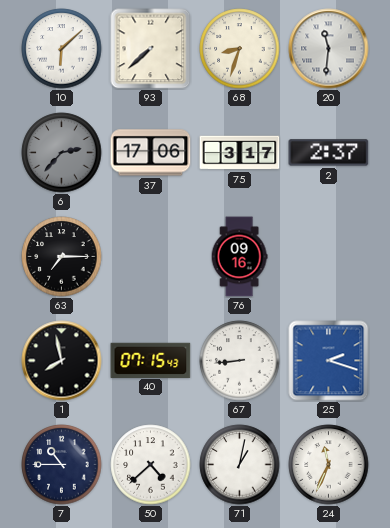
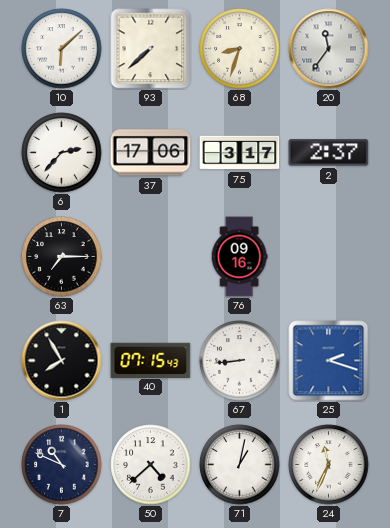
20: 11:31 -> 11:36
6 dial: grey -> white
1: 7:58 -> 7:55
7: 10:45 -> 10:49
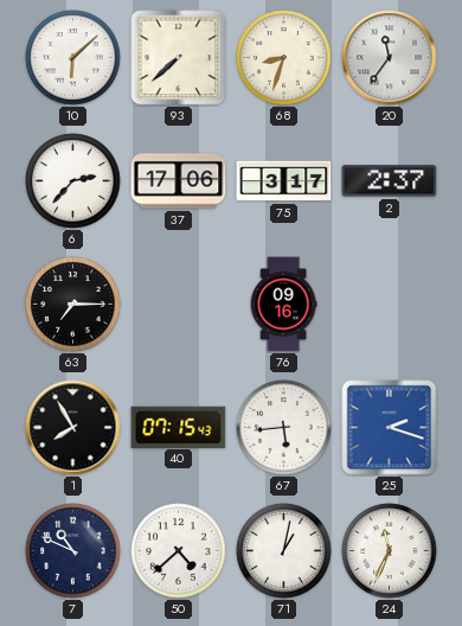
67: 8:44 -> 5:44
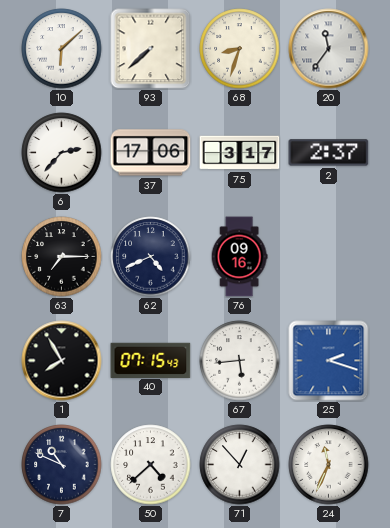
62: none -> 4:41
71: 1:02 -> 12:53
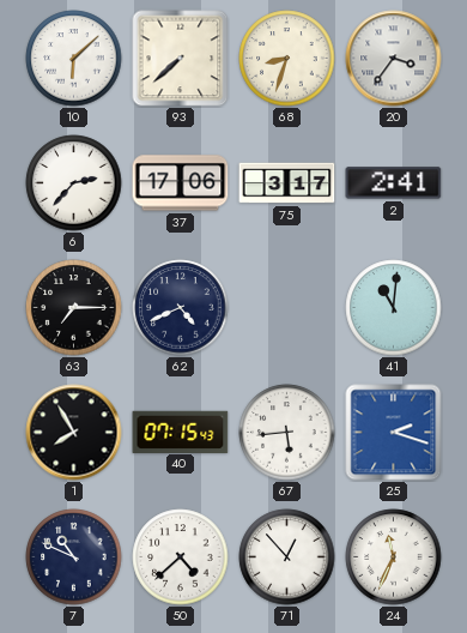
20: 11:36 -> 3:36
2: 2:37 -> 2:41
76: 09:16 -> none
41: none -> 11:01
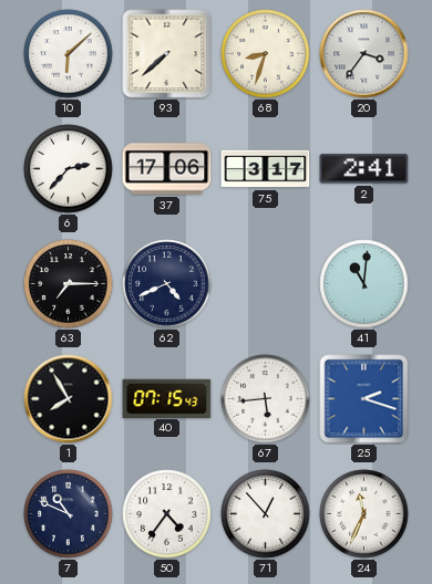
50: 4:38 -> 4:36
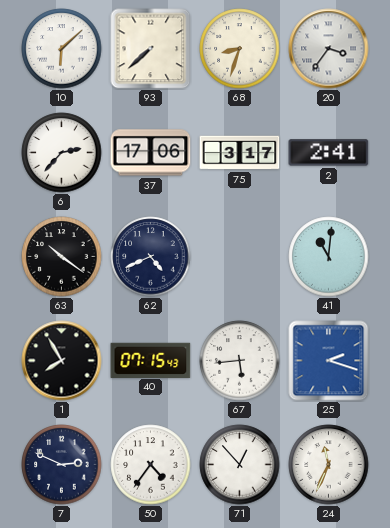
63: 7:15 -> 10:21
7: 10:49 -> 2:49
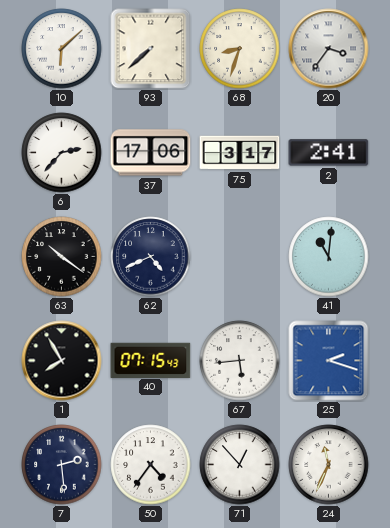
7: 2:49 -> 2:29
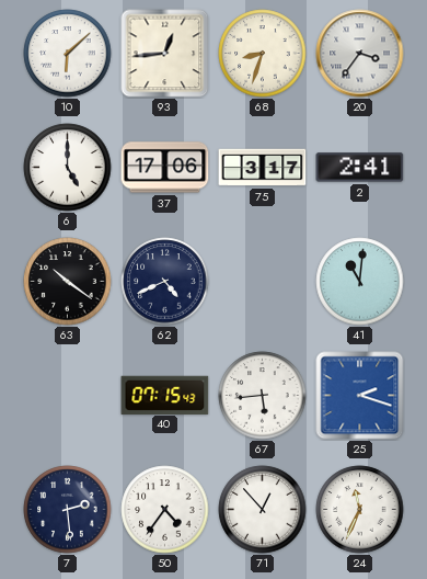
93: 7:38 -> 12:44
6: 2:37 -> 5:00
1: 7:55 -> none
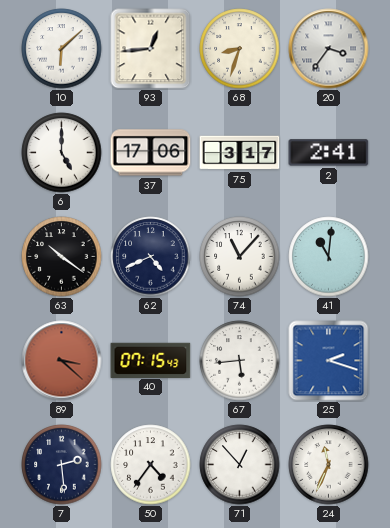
74: none -> 11:07
89: none -> 3:22
